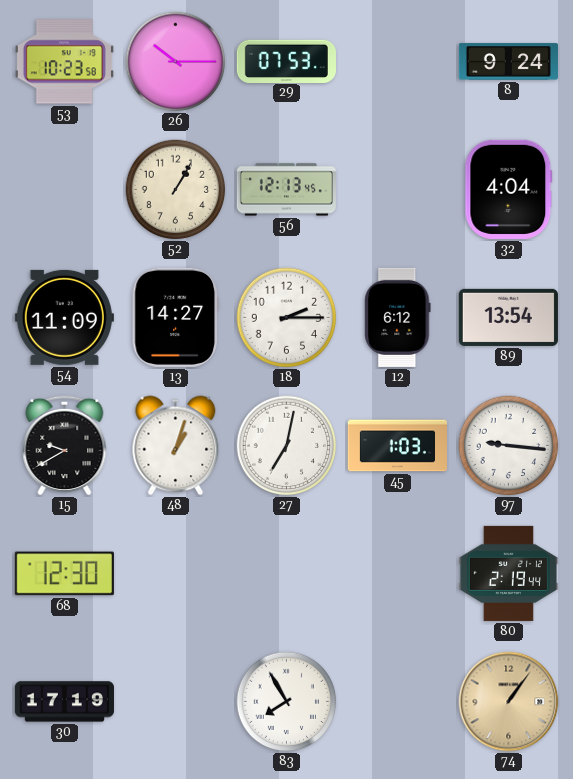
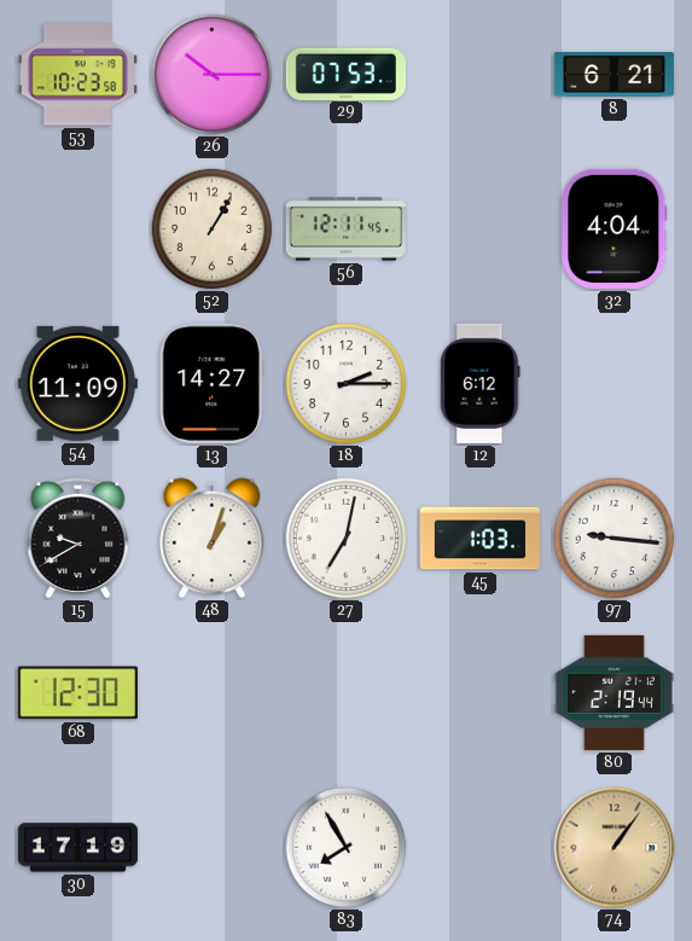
8: 9:24 -> 6:21
56: 12:13 -> 12:11
89: 13:54 -> none
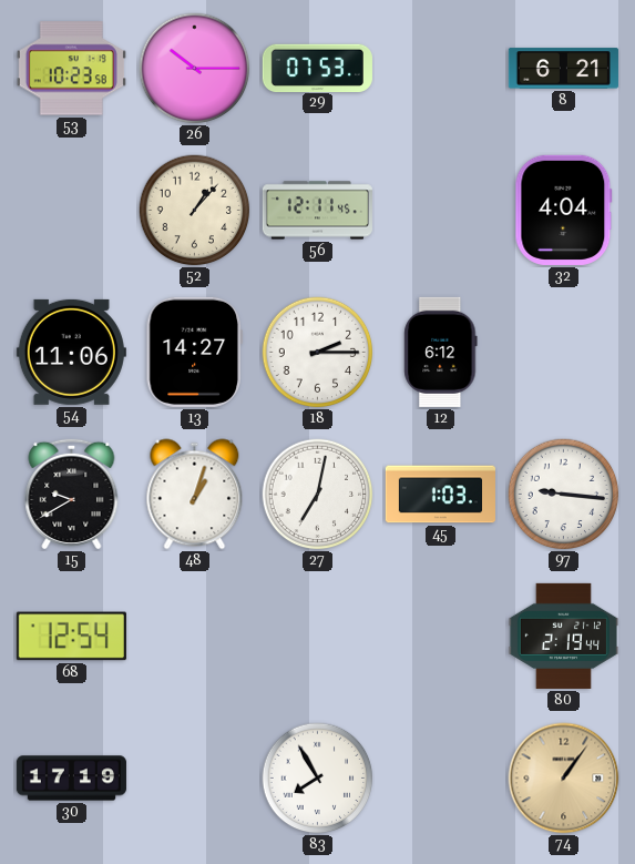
52: 1:05 -> 1:07
54: 11:09 -> 11:06
68: 12:30 -> 12:54
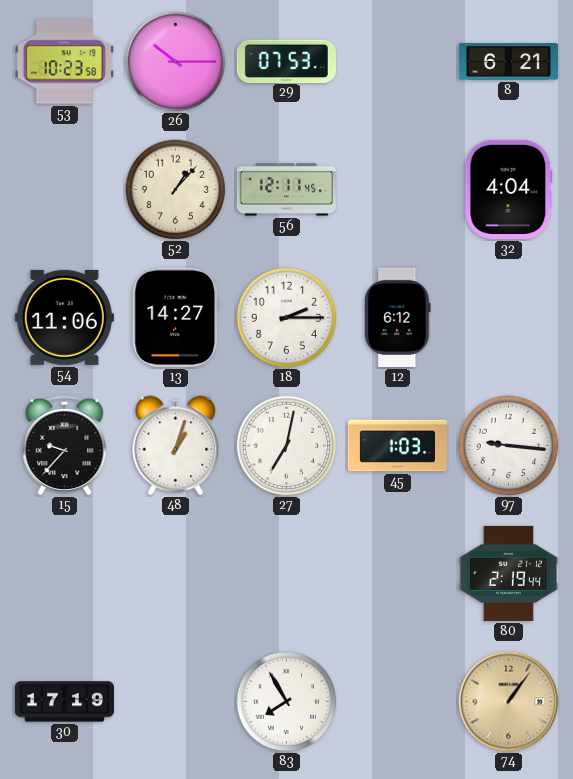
15: 9:40 -> 9:37
68: 12:54 -> none
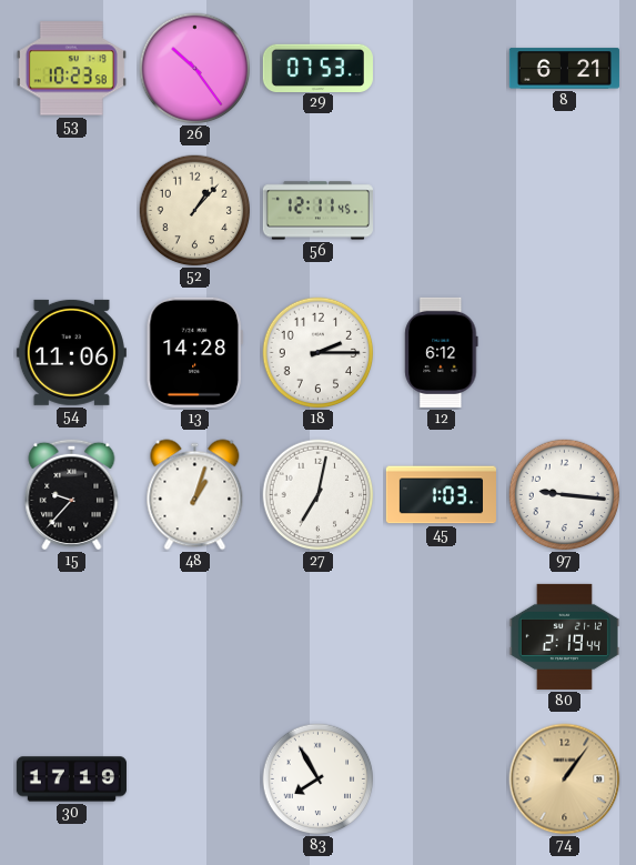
26: 10:15 -> 10:24
32: 4:04 -> none
13: 14:27 -> 14:28
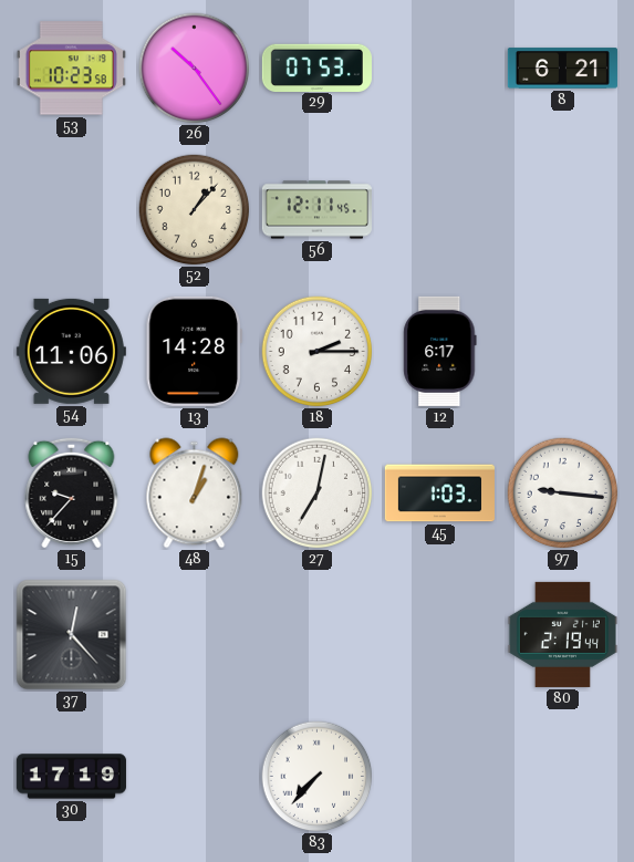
12: 6:12 -> 6:17
37: none -> 12:23
83: 7:55 -> 7:37
74: 1:06 -> none
